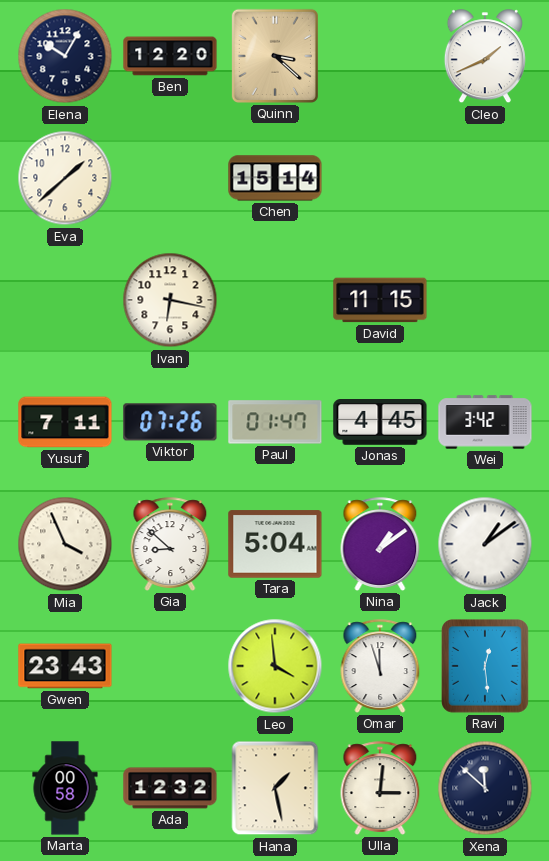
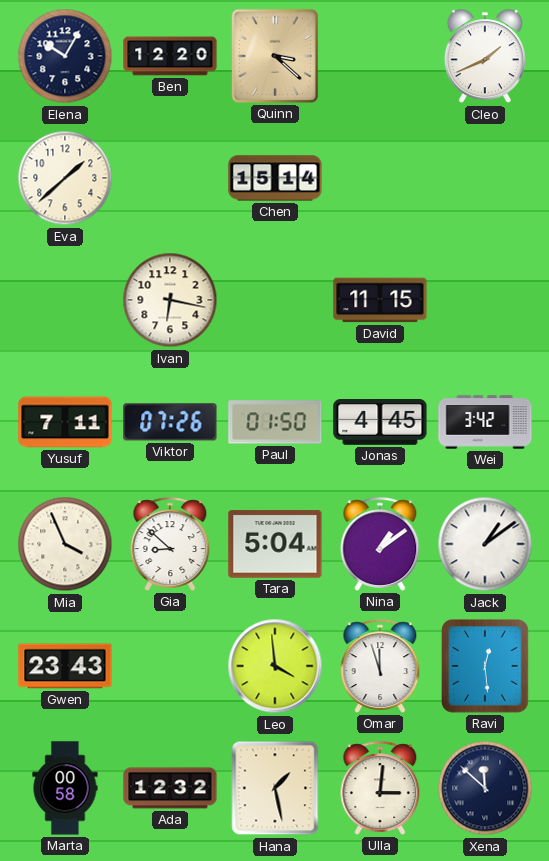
Paul: 01:47 -> 01:50
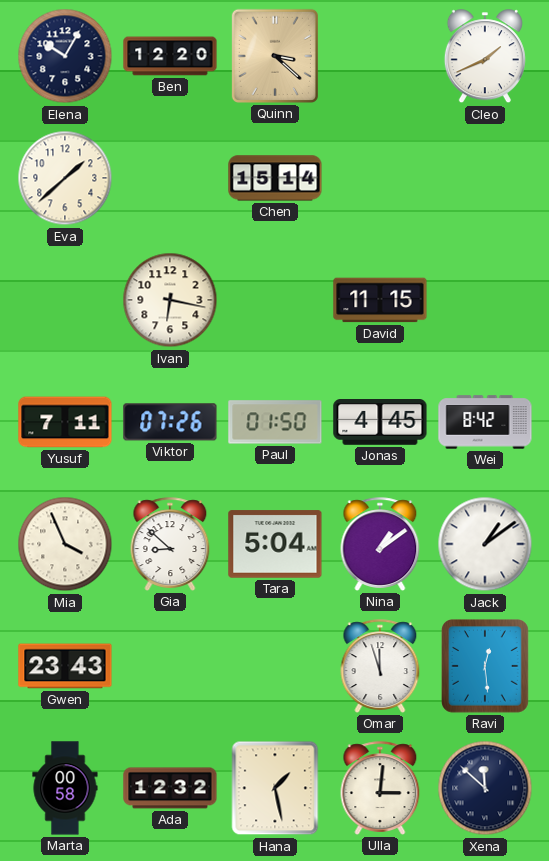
Wei: 3:42 -> 8:42
Leo: 3:59 -> none
